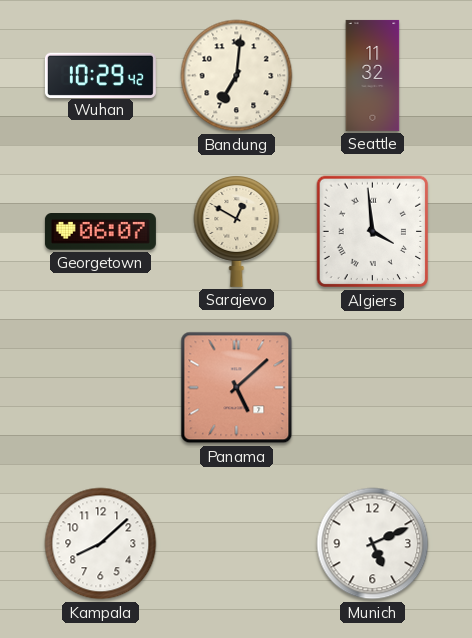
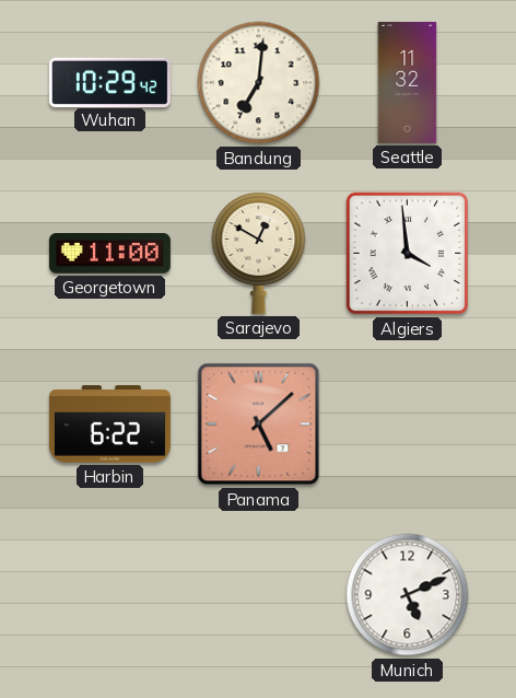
Georgetown: 06:07 -> 11:00
Harbin: none -> 6:22
Kampala: 8:08 -> none
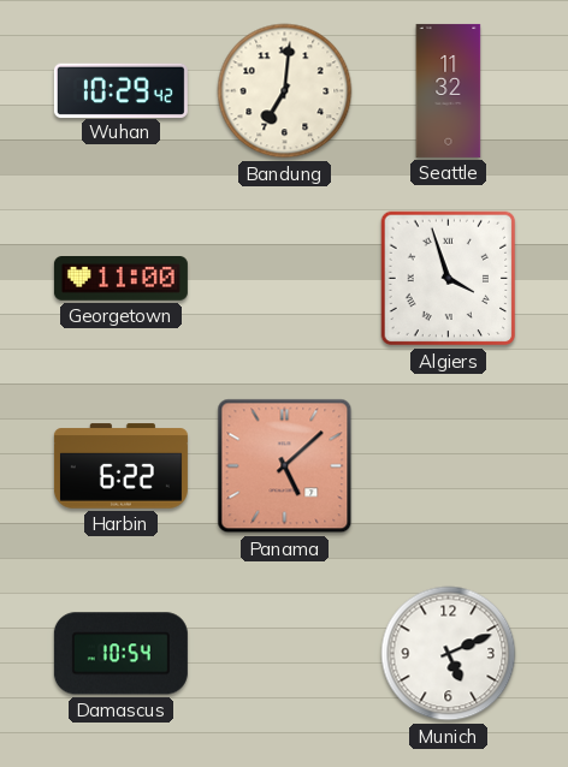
Sarajevo: 12:50 -> none
Algiers: 3:59 -> 3:57
Damascus: none -> 10:54
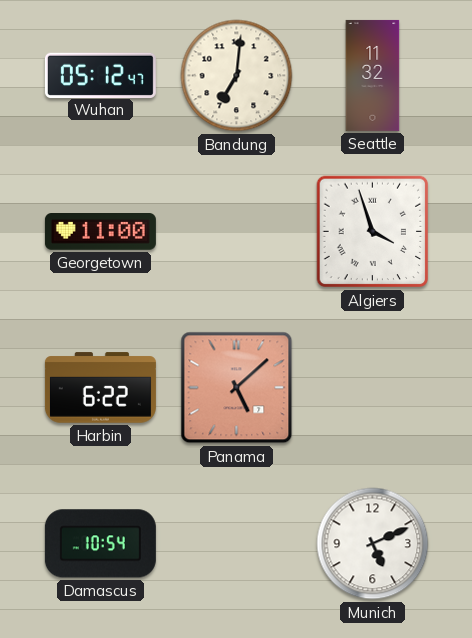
Wuhan: 10:29 -> 05:12
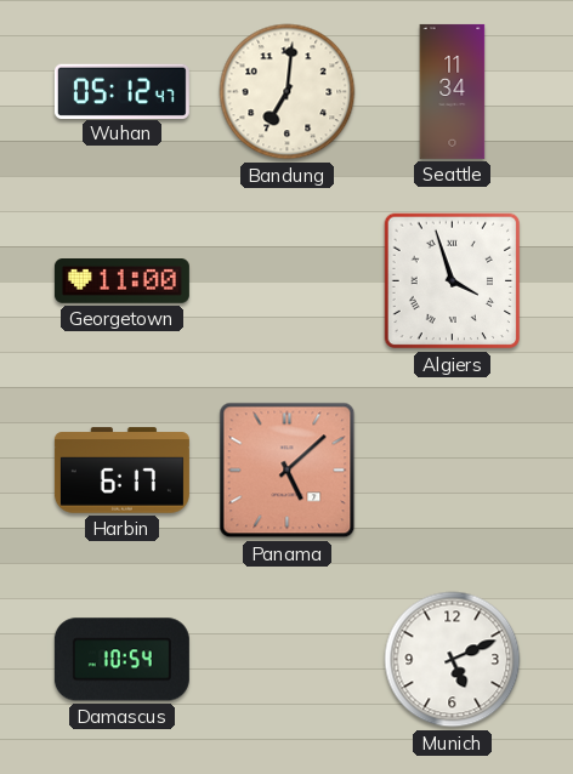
Seattle: 11:32 -> 11:34
Harbin: 6:22 -> 6:17
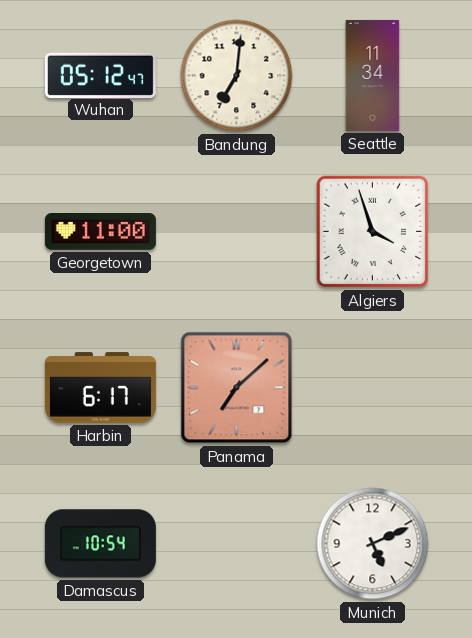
Panama: 5:08 -> 7:08
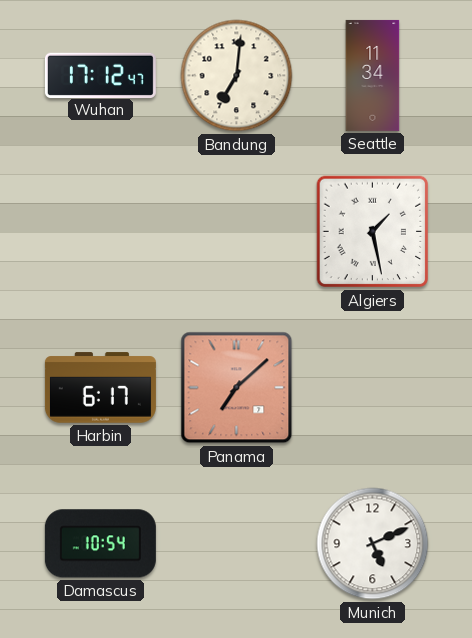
Wuhan: 05:12 -> 17:12
Georgetown: 11:00 -> none
Algiers: 3:57 -> 1:28
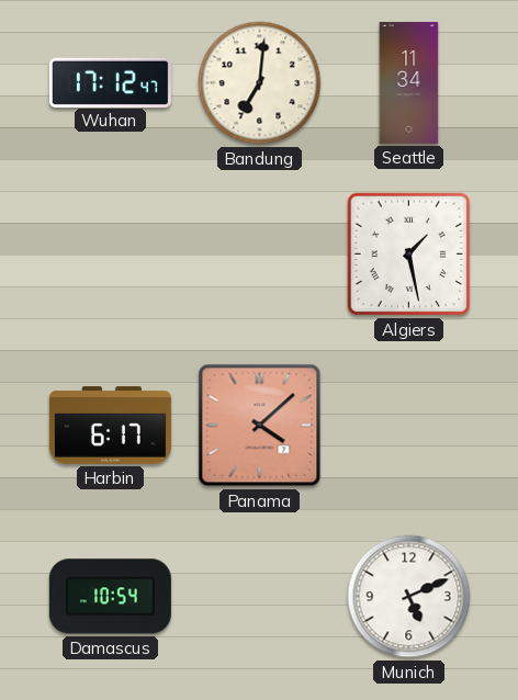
Panama: 7:08 -> 4:08
